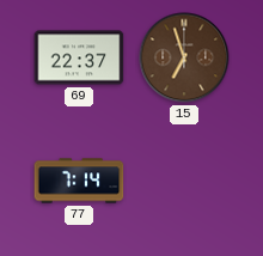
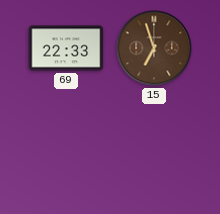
69: 22:37 -> 22:33
77: 7:14 -> none
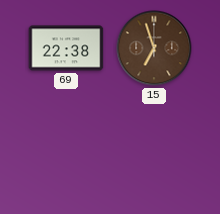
69: 22:33 -> 22:38
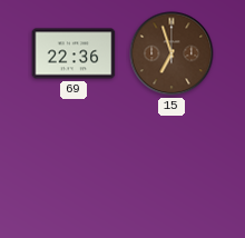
69: 22:38 -> 22:36
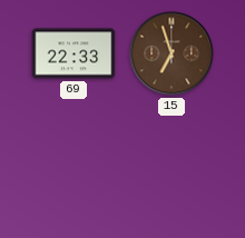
69: 22:36 -> 22:33
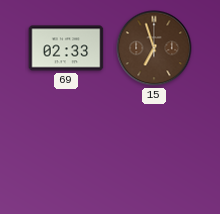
69: 22:33 -> 02:33
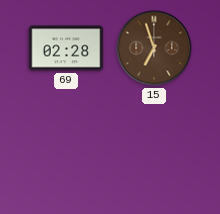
69: 02:33 -> 02:28
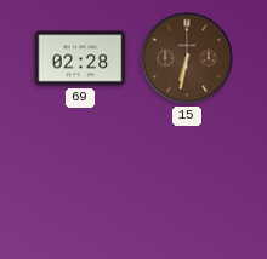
15: 6:57 -> 6:32
